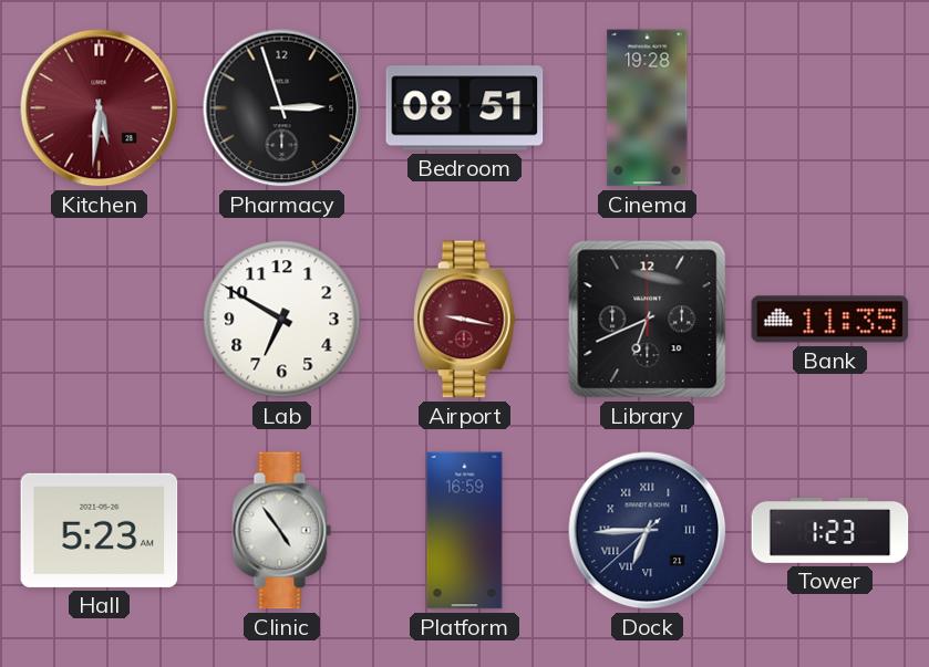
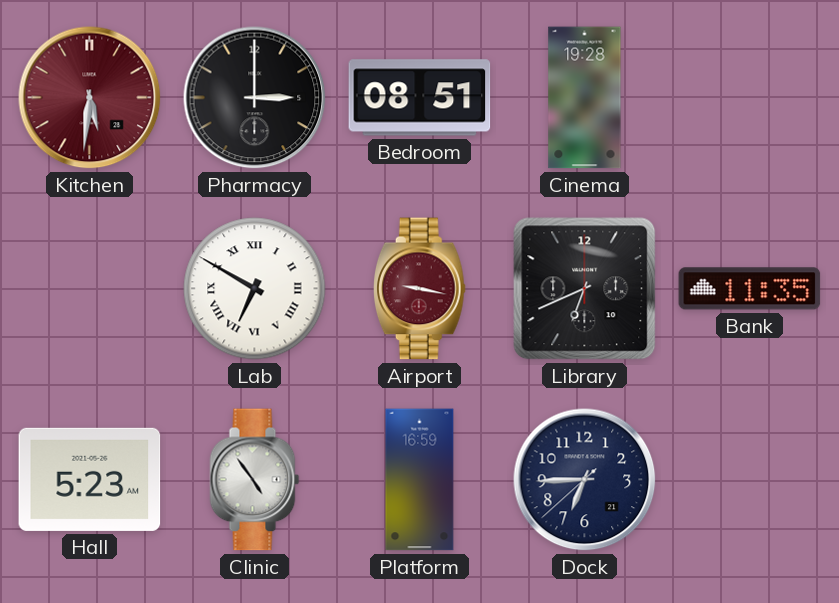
Pharmacy: 2:57 -> 3:00
Lab numerals: Arabic -> Roman
Dock numerals: Roman -> Arabic
Tower: 1:23 -> none
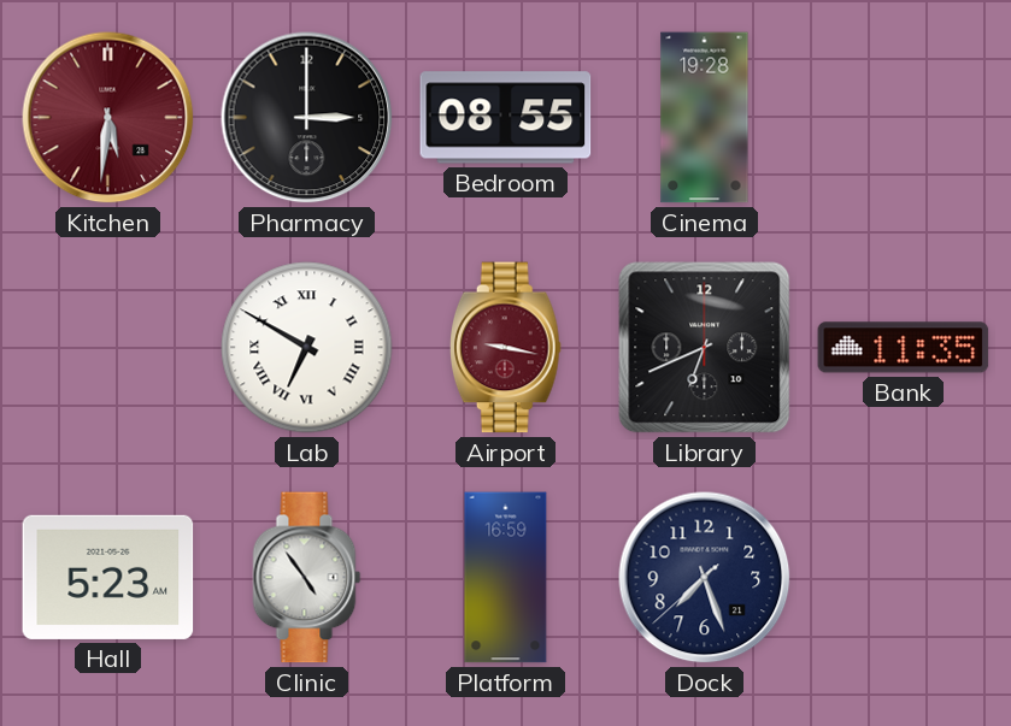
Bedroom: 08:51 -> 08:55
Dock: 6:44 -> 7:26
